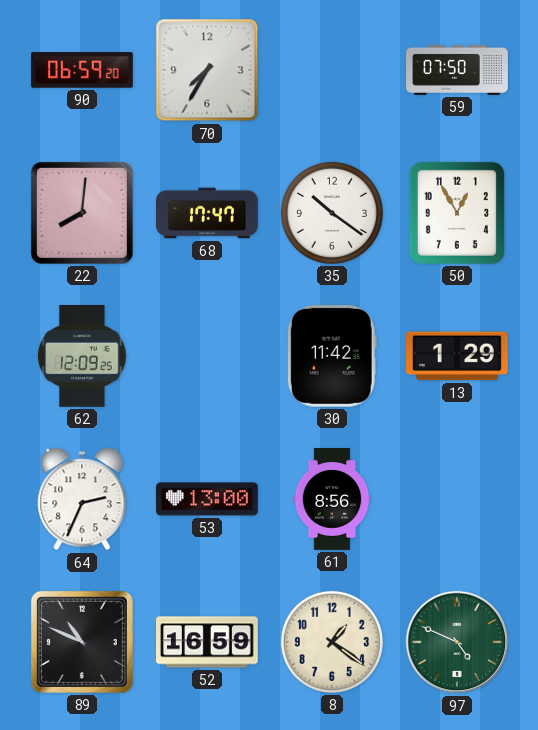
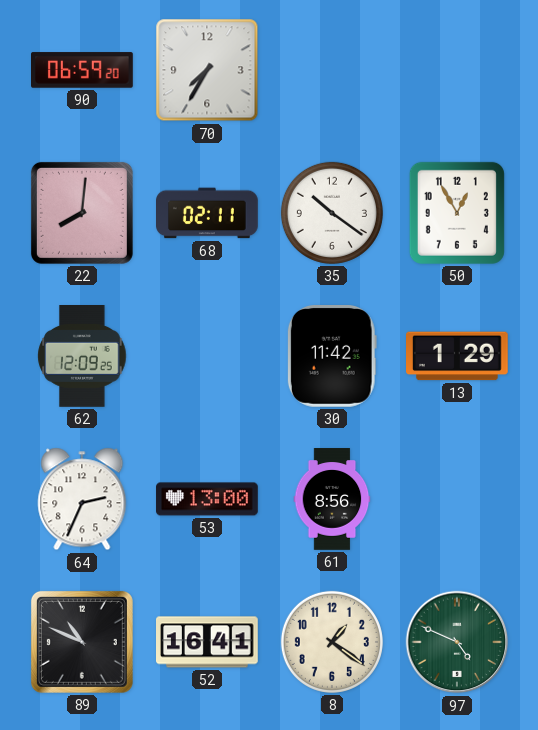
59: 07:50 -> none
68: 17:47 -> 02:11
52: 16:59 -> 16:41
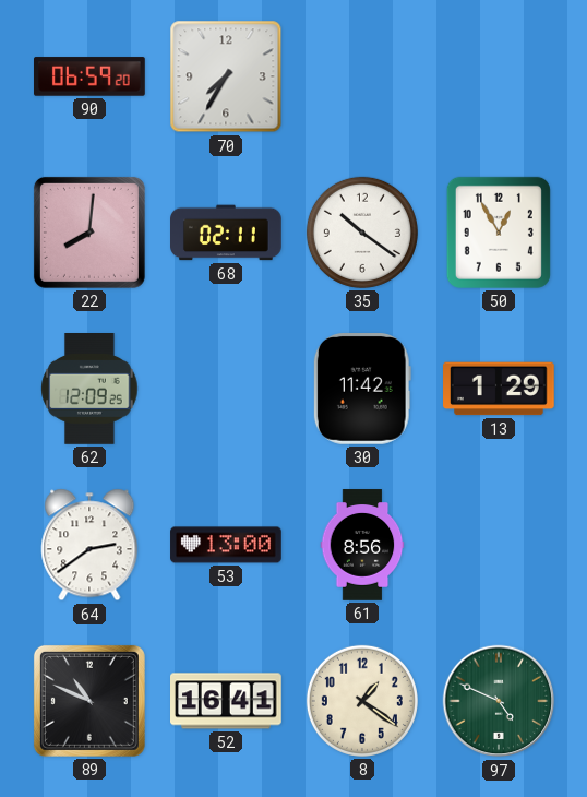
64: 2:34 -> 2:39
